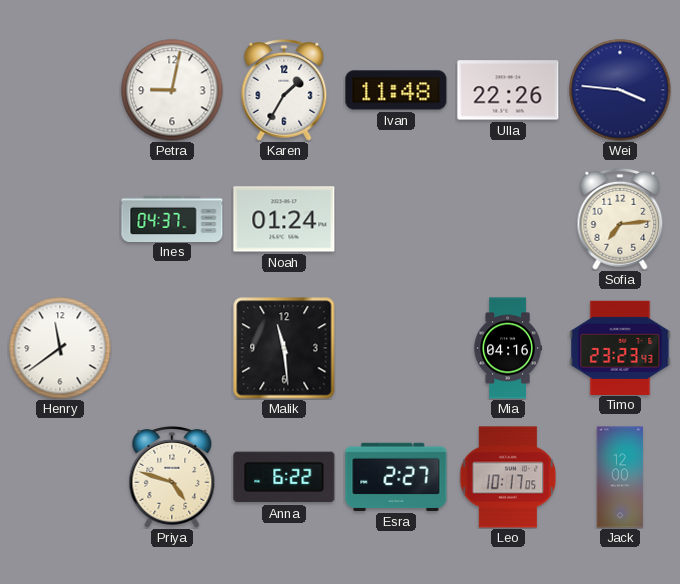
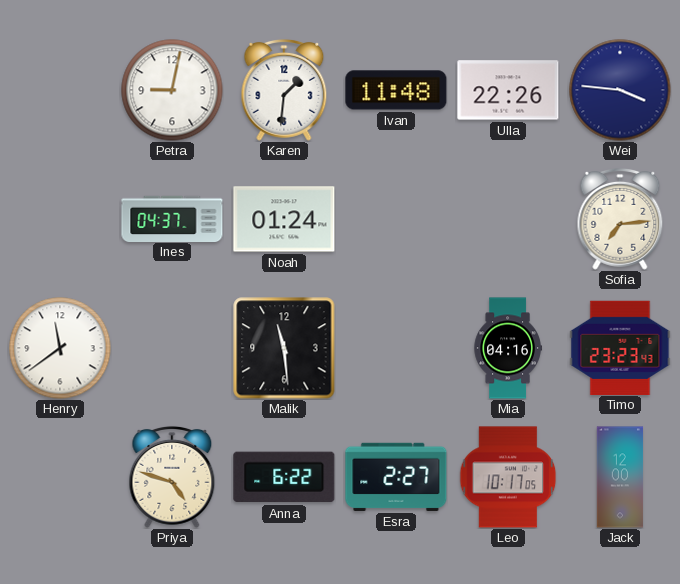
Karen: 1:35 -> 1:31
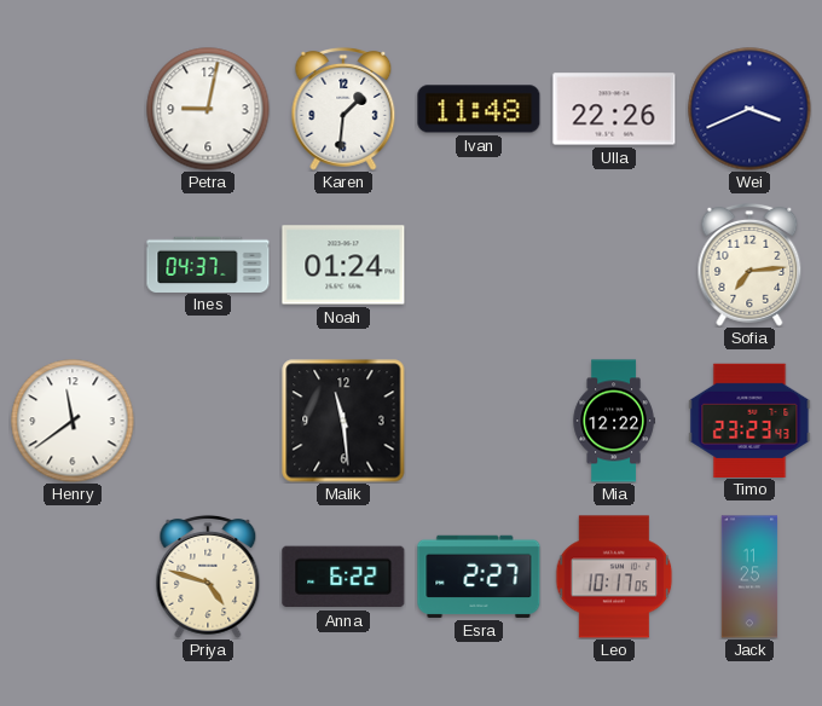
Wei: 3:46 -> 3:41
Mia: 04:16 -> 12:22
Jack: 12:00 -> 11:25
